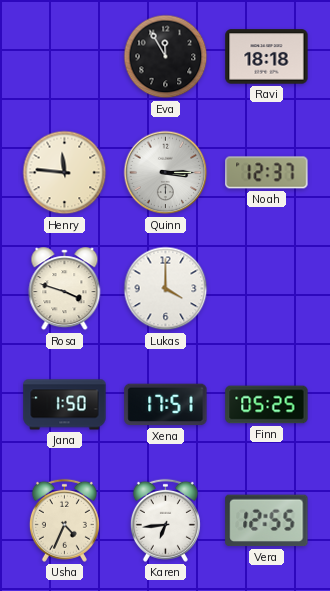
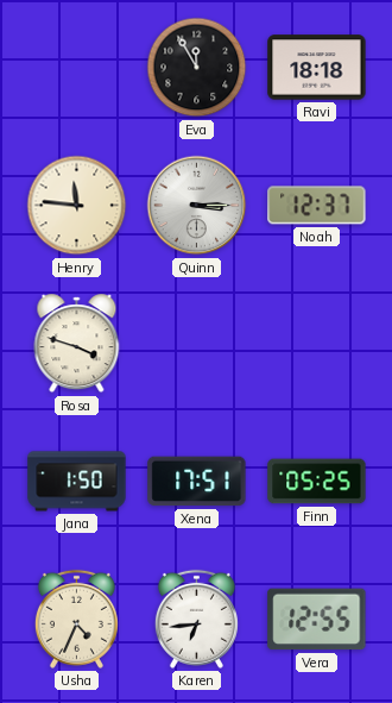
Lukas: 4:00 -> none
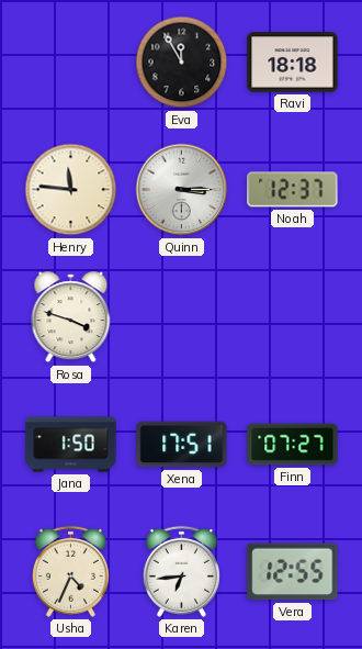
Finn: 05:25 -> 07:27
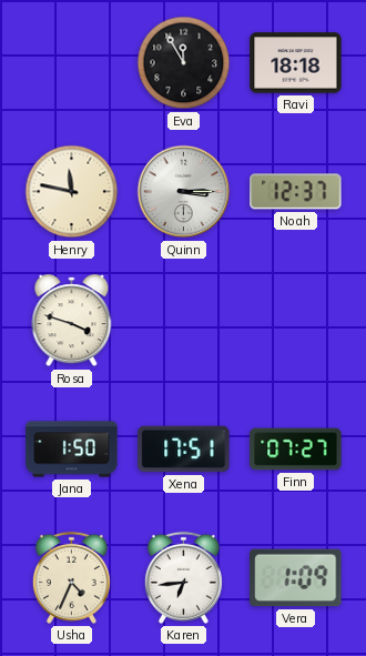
Henry: 11:46 -> 11:47
Vera: 12:55 -> 1:09
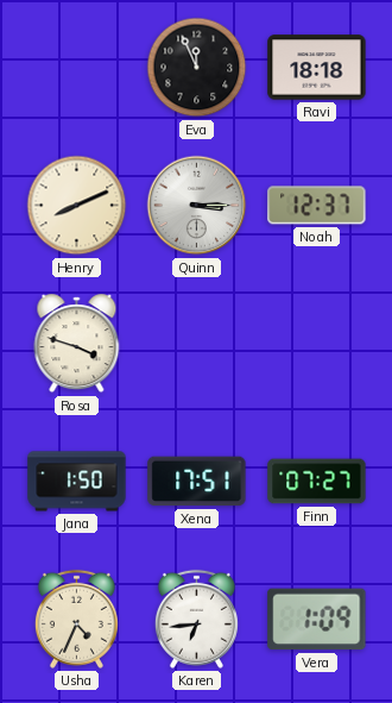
Eva: 11:55 -> 11:56
Henry: 11:47 -> 8:11
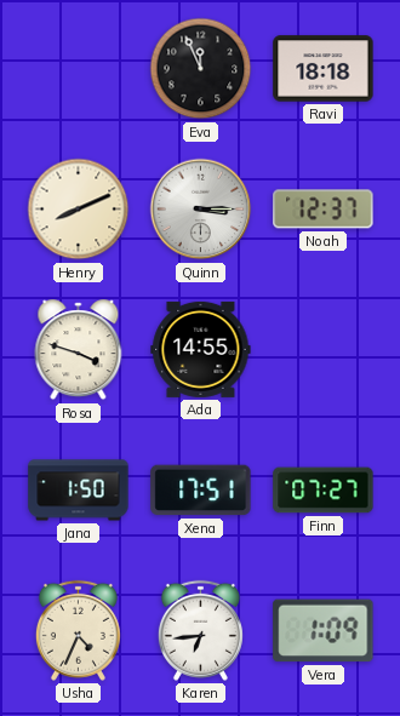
Ada: none -> 14:55
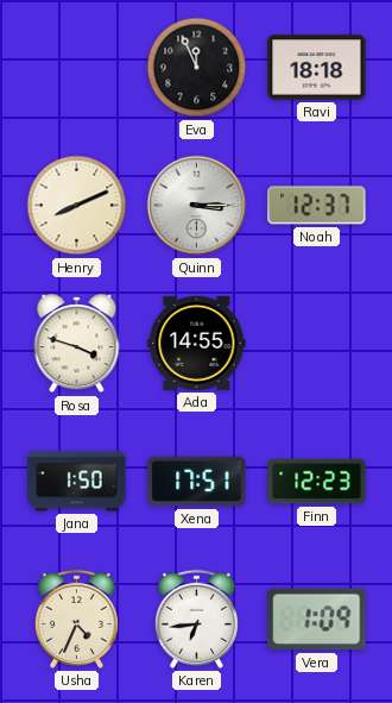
Finn: 07:27 -> 12:23
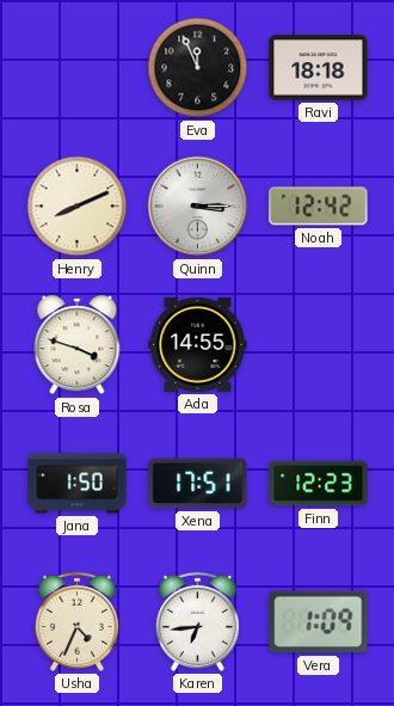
Noah: 12:37 -> 12:42
